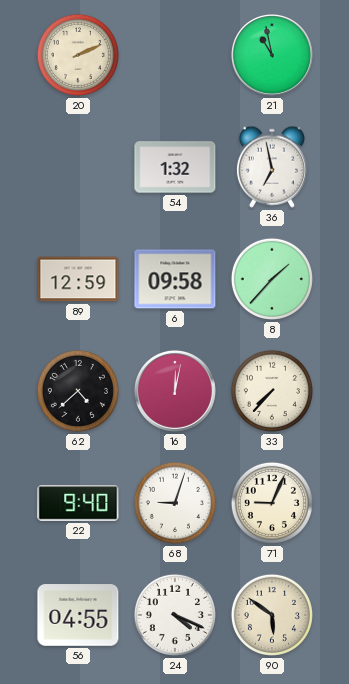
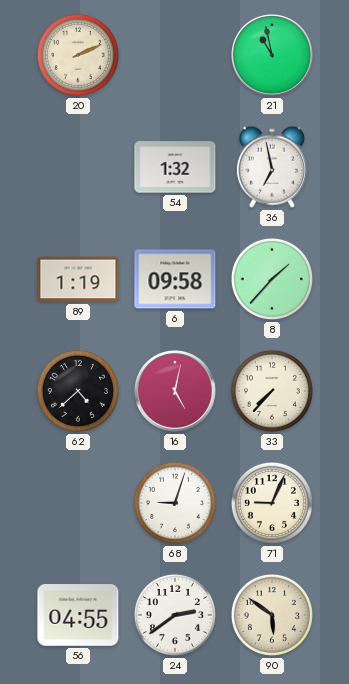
89: 12:59 -> 1:19
16: 12:02 -> 5:02
22: 9:40 -> none
24: 4:19 -> 2:39
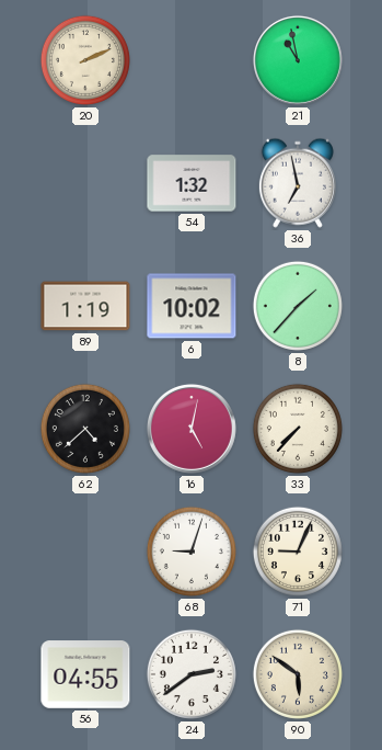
6: 09:58 -> 10:02
